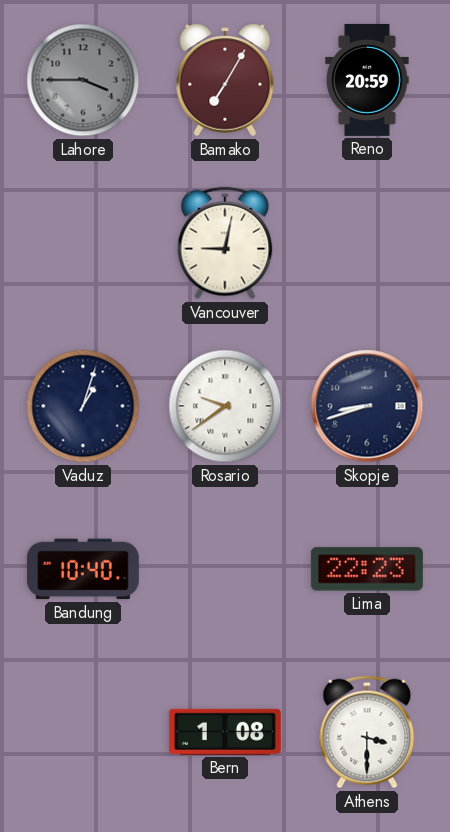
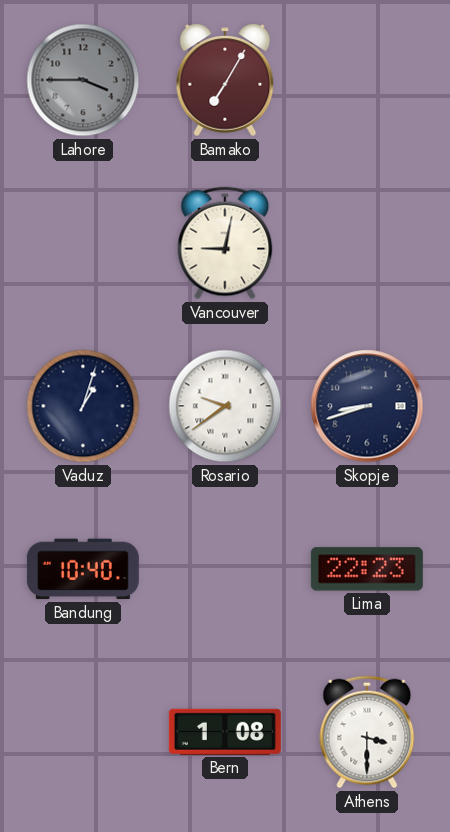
Reno: 20:59 -> none
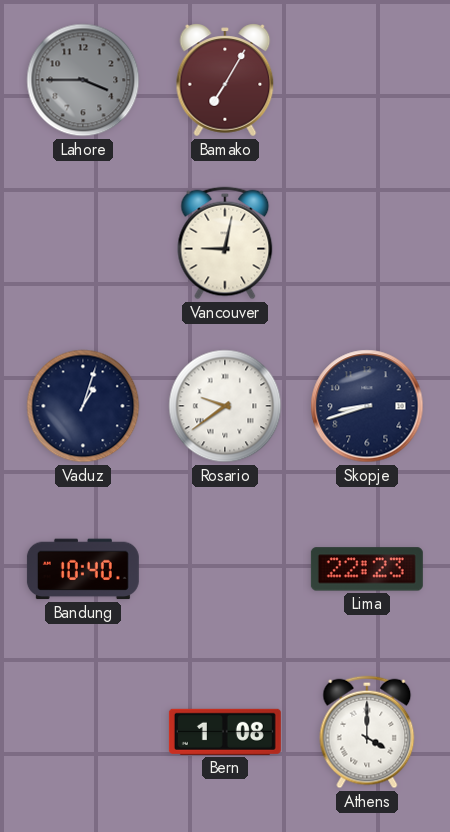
Athens: 3:30 -> 4:00
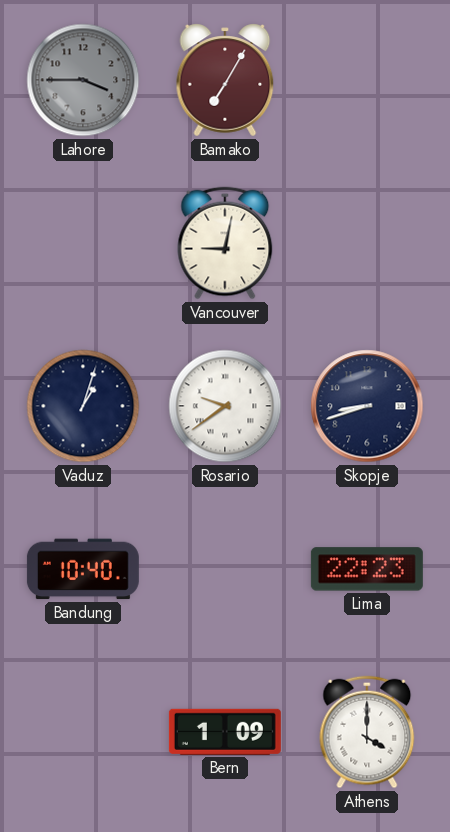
Bern: 1:08 -> 1:09
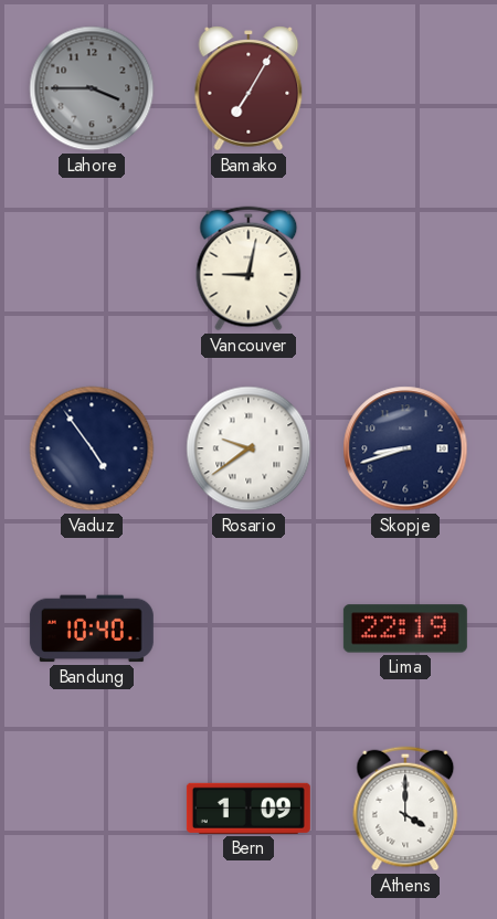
Vaduz: 1:03 -> 4:54
Lima: 22:23 -> 22:19
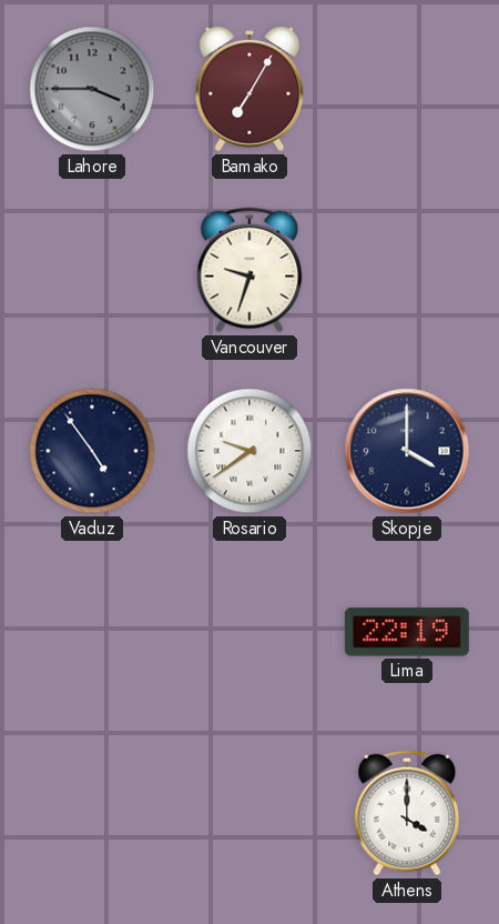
Vancouver: 9:02 -> 9:33
Skopje: 8:42 -> 4:00
Bandung: 10:40 -> none
Bern: 1:09 -> none
